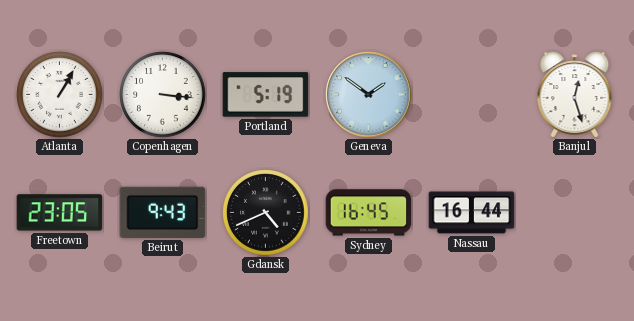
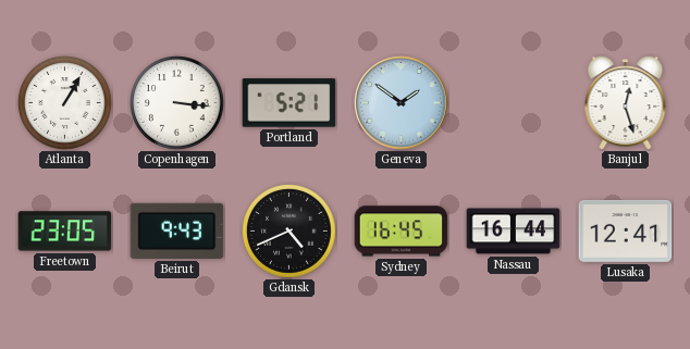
Portland: 5:19 -> 5:21
Lusaka: none -> 12:41
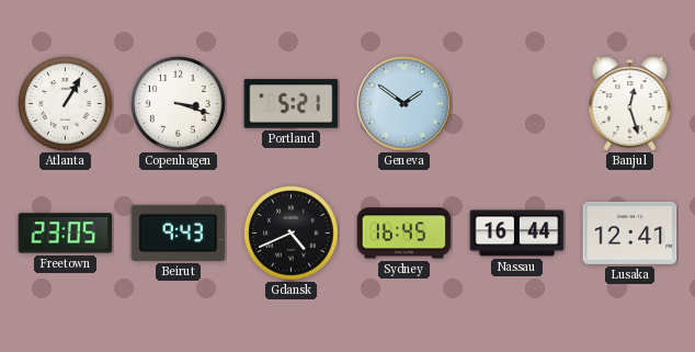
Copenhagen: 3:16 -> 3:18
